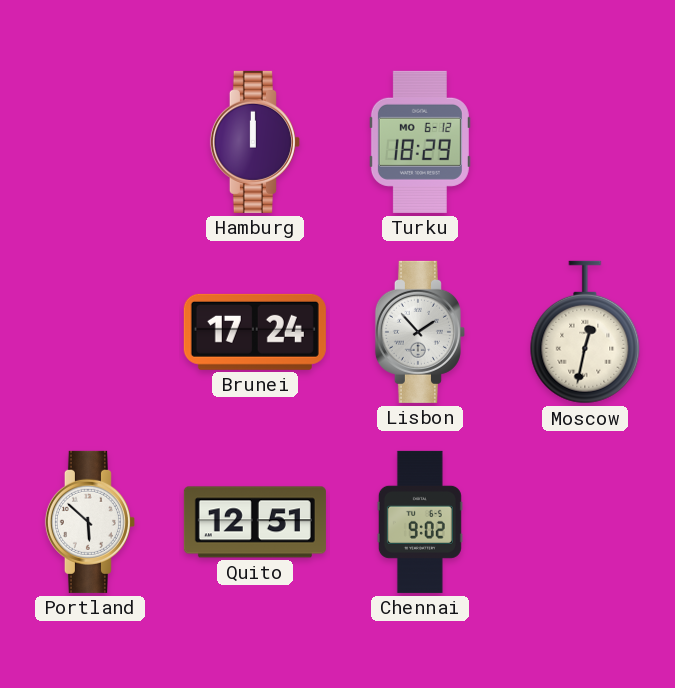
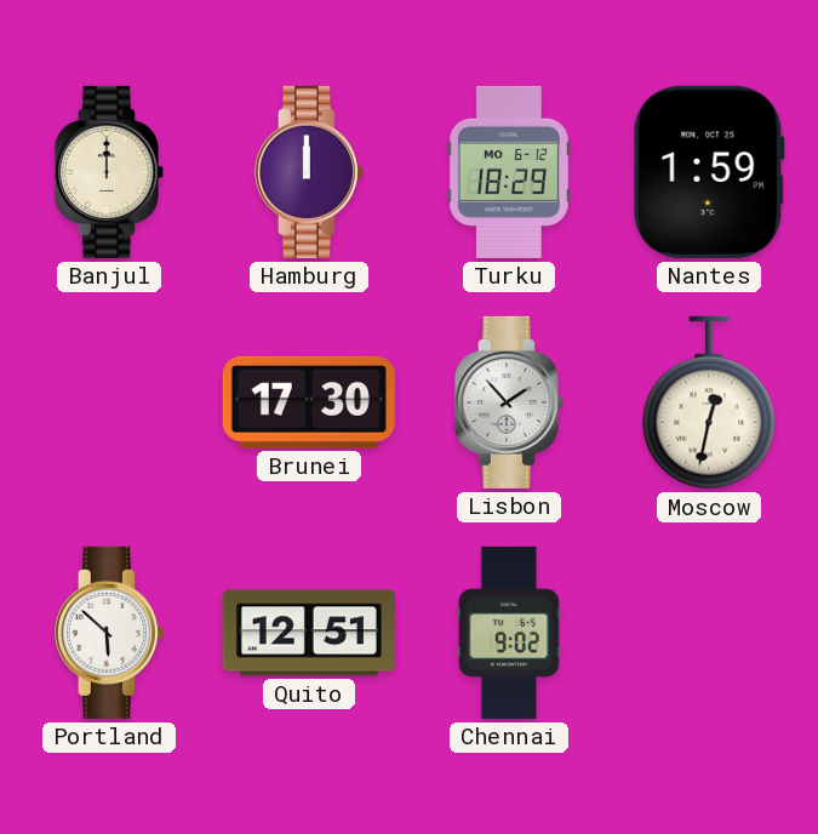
Banjul: none -> 12:00
Nantes: none -> 1:59
Brunei: 17:24 -> 17:30
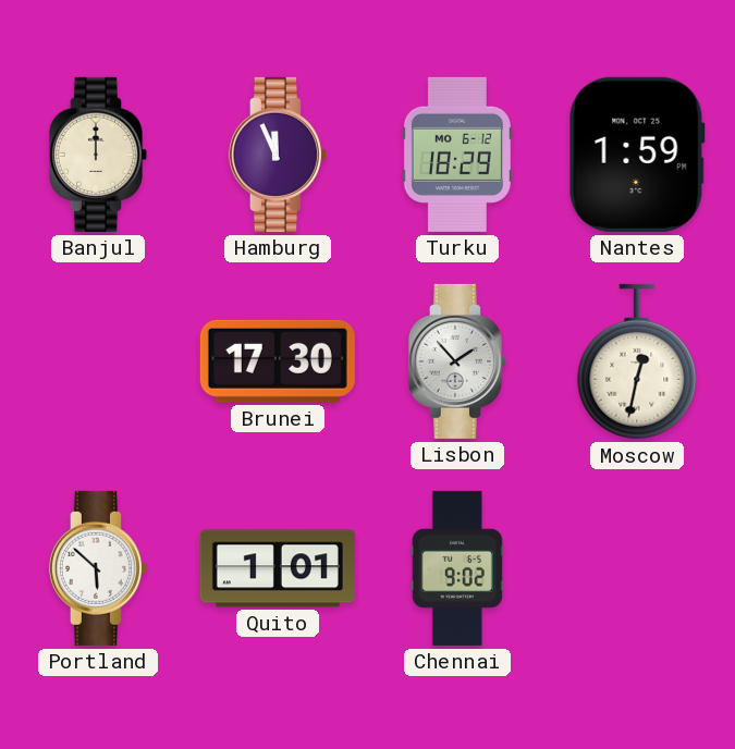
Hamburg: 12:00 -> 11:56
Quito: 12:51 -> 1:01
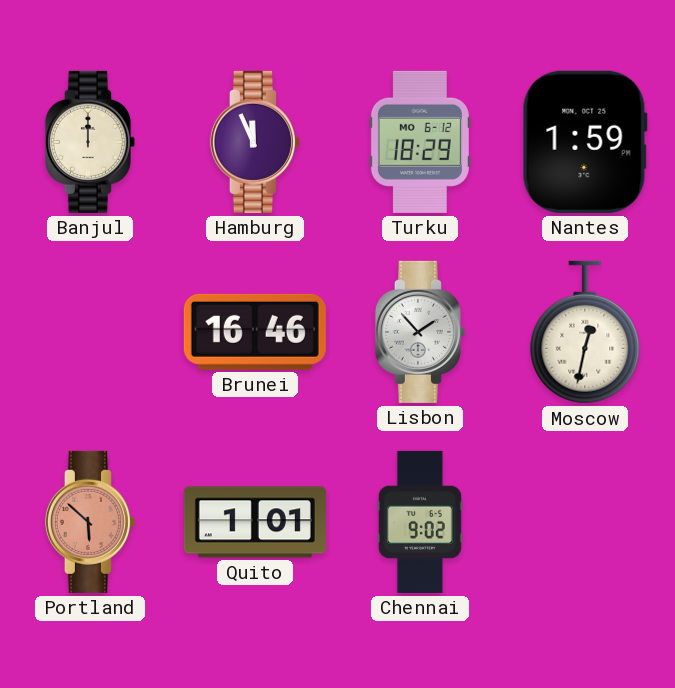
Brunei: 17:30 -> 16:46
Portland dial: white -> salmon
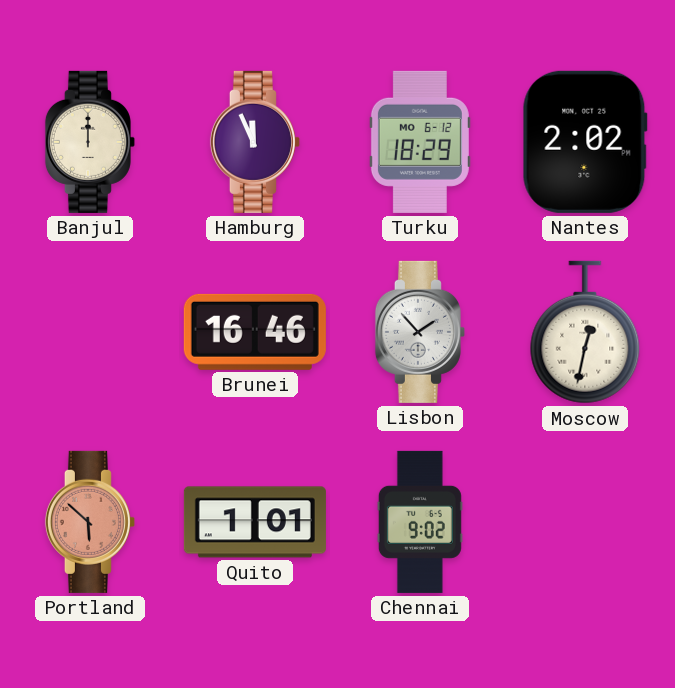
Nantes: 1:59 -> 2:02
